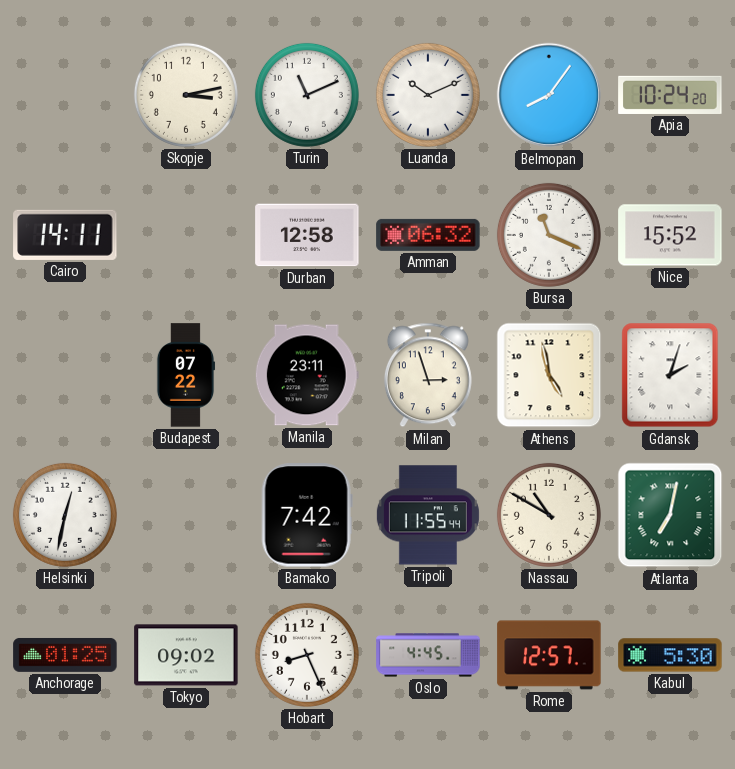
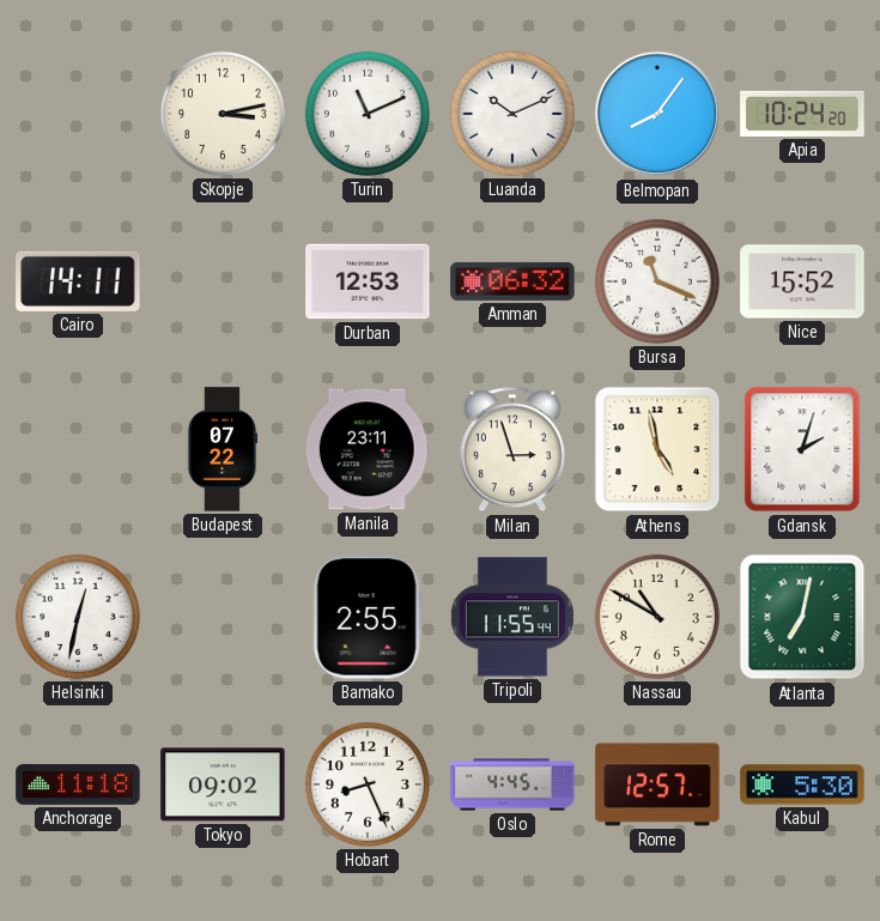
Durban: 12:58 -> 12:53
Bamako: 7:42 -> 2:55
Anchorage: 01:25 -> 11:18
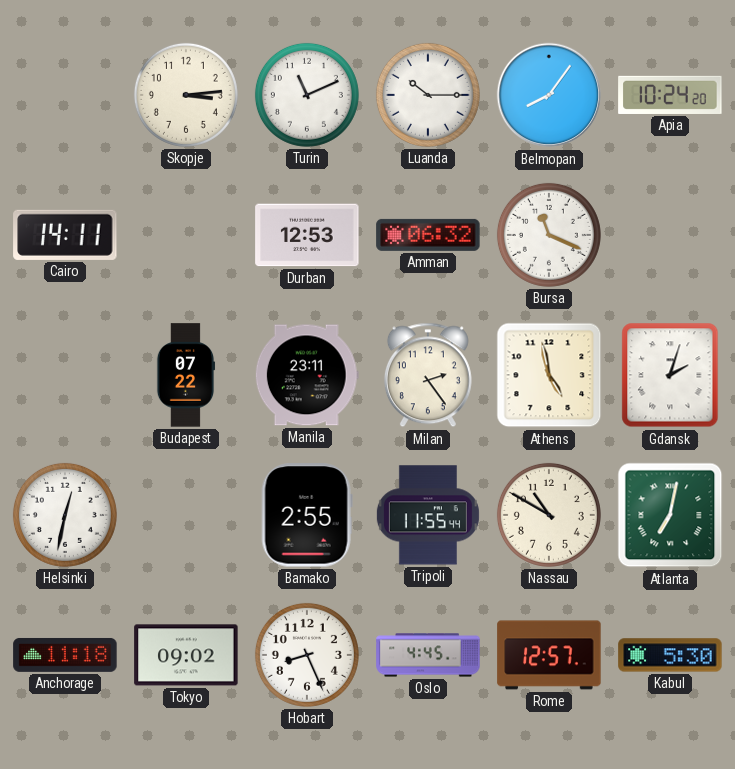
Skopje: 3:13 -> 3:14
Luanda: 10:11 -> 10:15
Nice: 15:52 -> none
Milan: 2:57 -> 2:24
